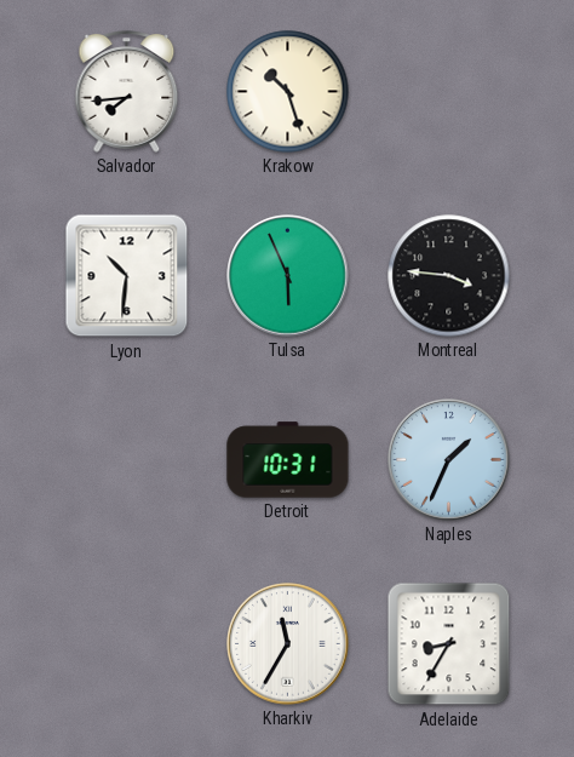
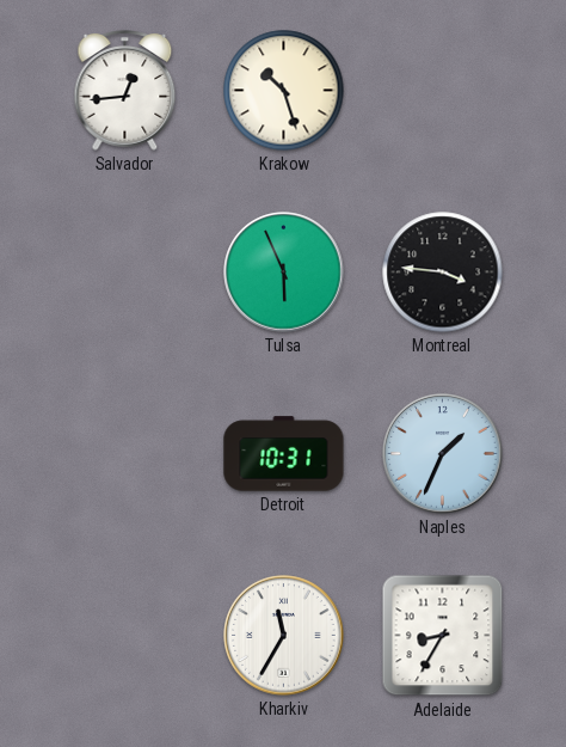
Salvador: 7:44 -> 12:44
Lyon: 10:31 -> none
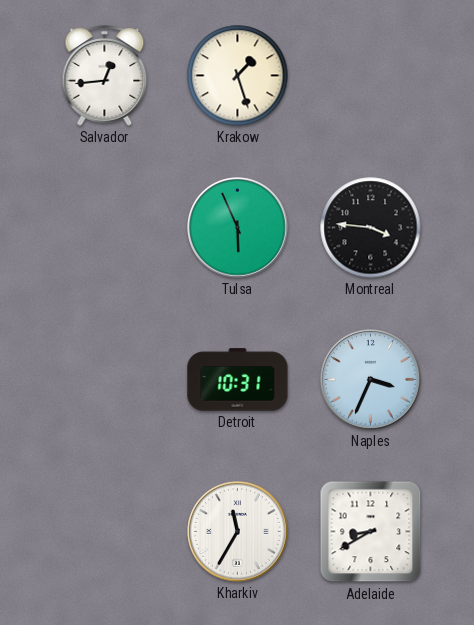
Krakow: 10:27 -> 1:27
Naples: 1:34 -> 3:34
Adelaide: 8:35 -> 8:40
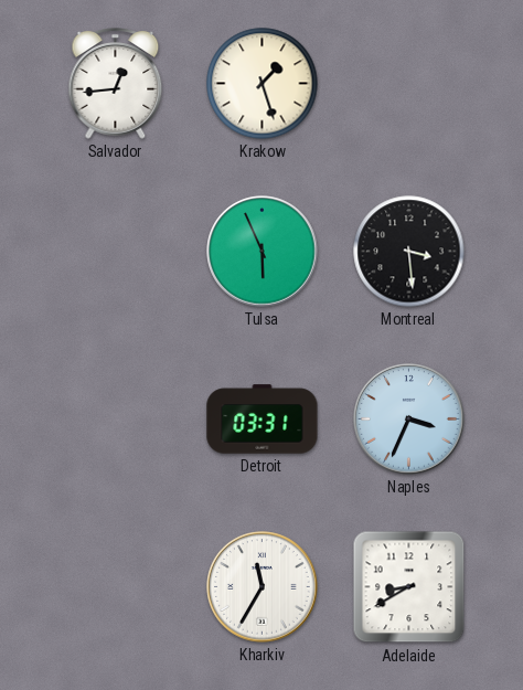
Montreal: 3:46 -> 3:29
Detroit: 10:31 -> 03:31
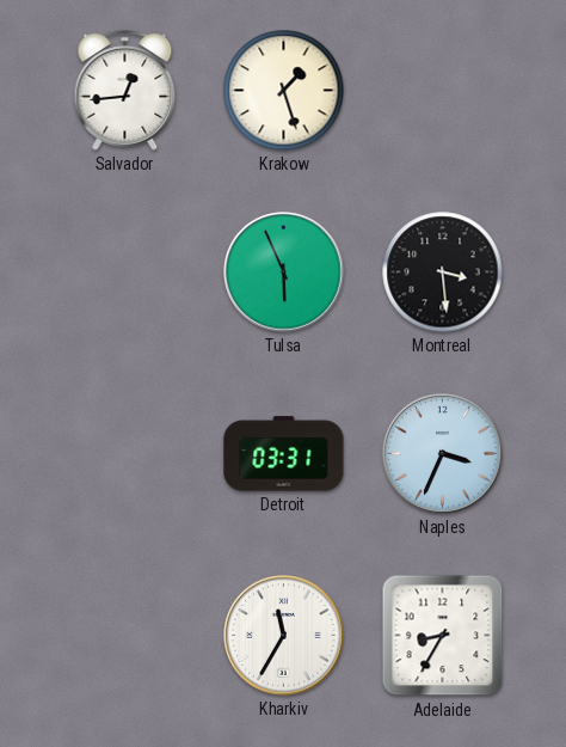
Adelaide: 8:40 -> 8:35
